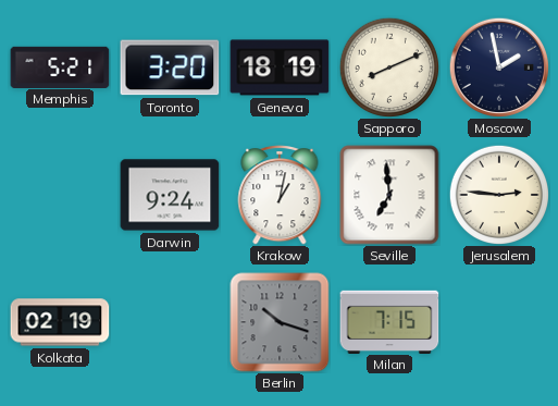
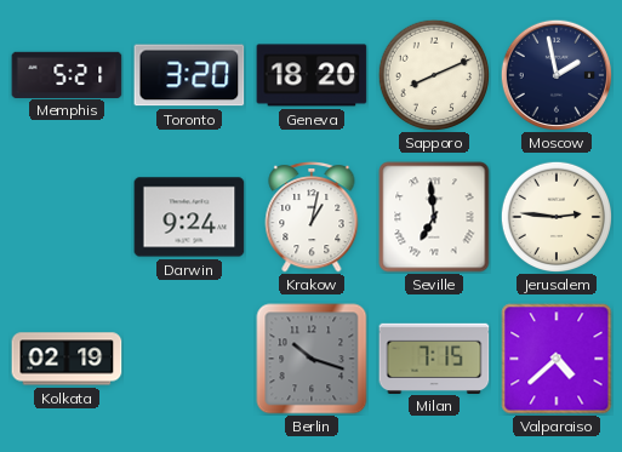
Geneva: 18:19 -> 18:20
Valparaiso: none -> 4:38
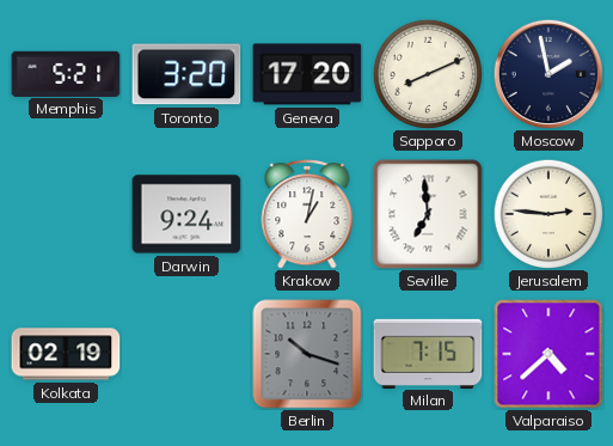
Geneva: 18:20 -> 17:20
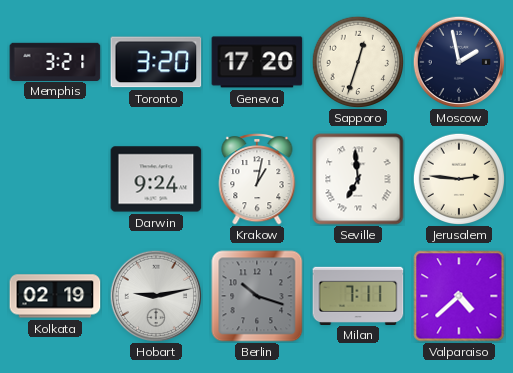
Memphis: 5:21 -> 3:21
Sapporo: 8:11 -> 12:33
Hobart: none -> 9:13
Milan: 7:15 -> 7:11
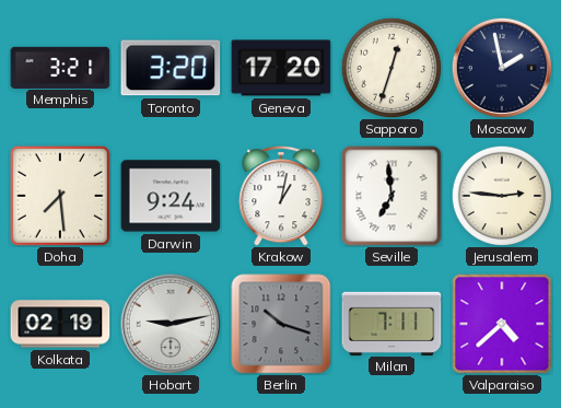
Doha: none -> 7:29
